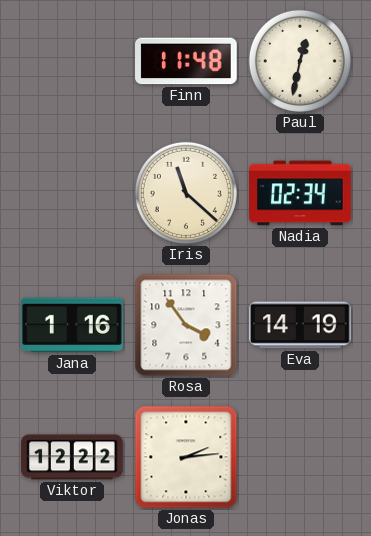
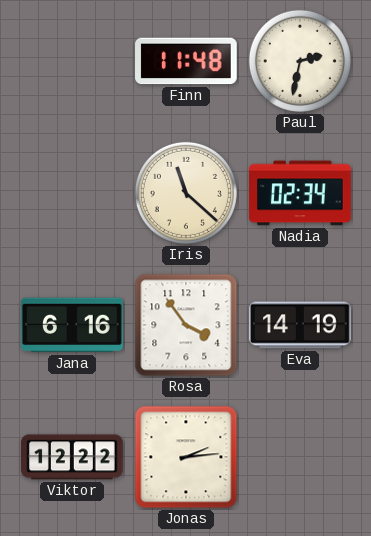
Paul: 12:32 -> 2:32
Jana: 1:16 -> 6:16
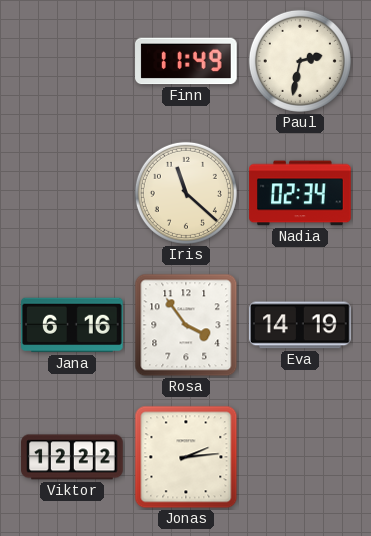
Finn: 11:48 -> 11:49
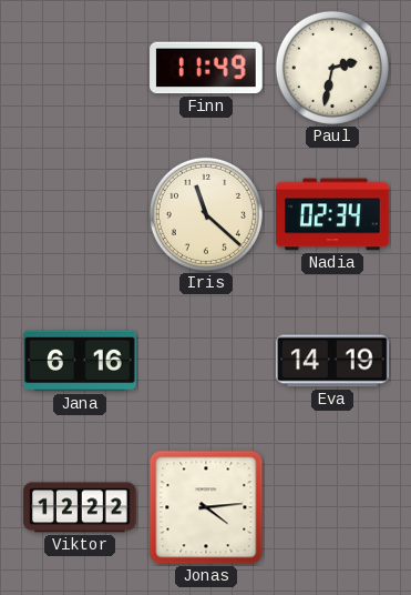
Rosa: 3:54 -> none
Jonas: 2:14 -> 4:14
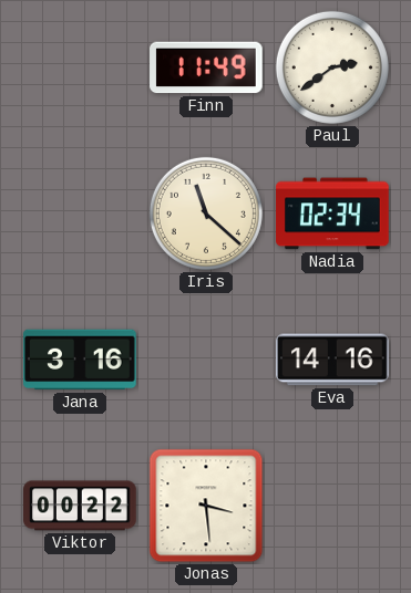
Paul: 2:32 -> 2:39
Jana: 6:16 -> 3:16
Eva: 14:19 -> 14:16
Viktor: 12:22 -> 00:22
Jonas: 4:14 -> 3:29
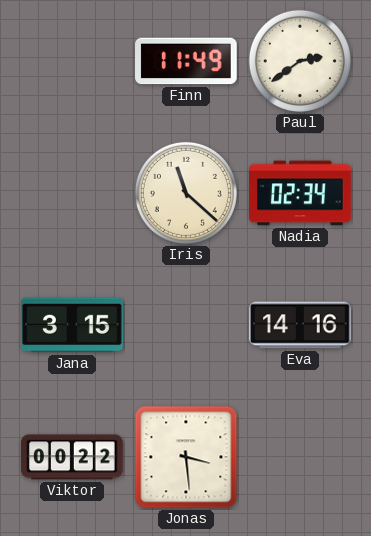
Jana: 3:16 -> 3:15
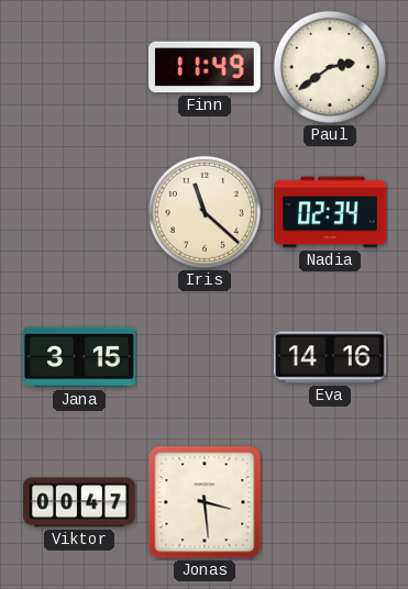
Viktor: 00:22 -> 00:47
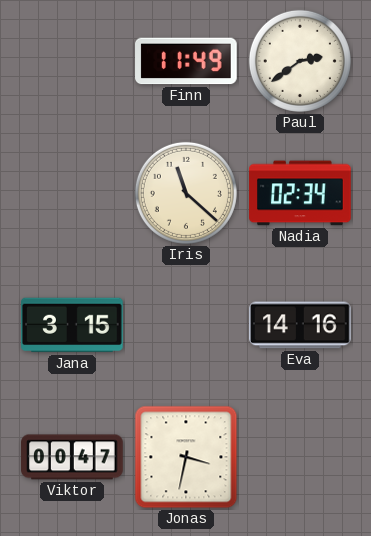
Jonas: 3:29 -> 3:32
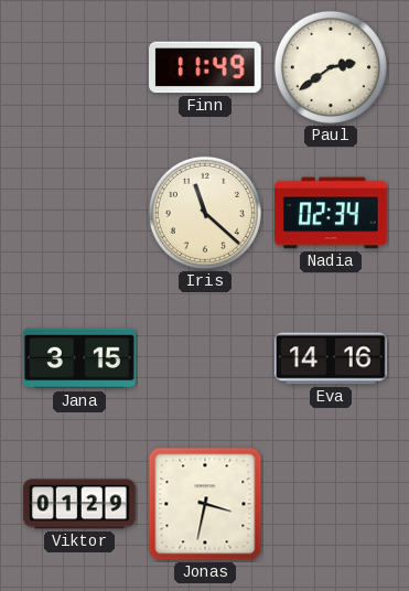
Viktor: 00:47 -> 01:29
